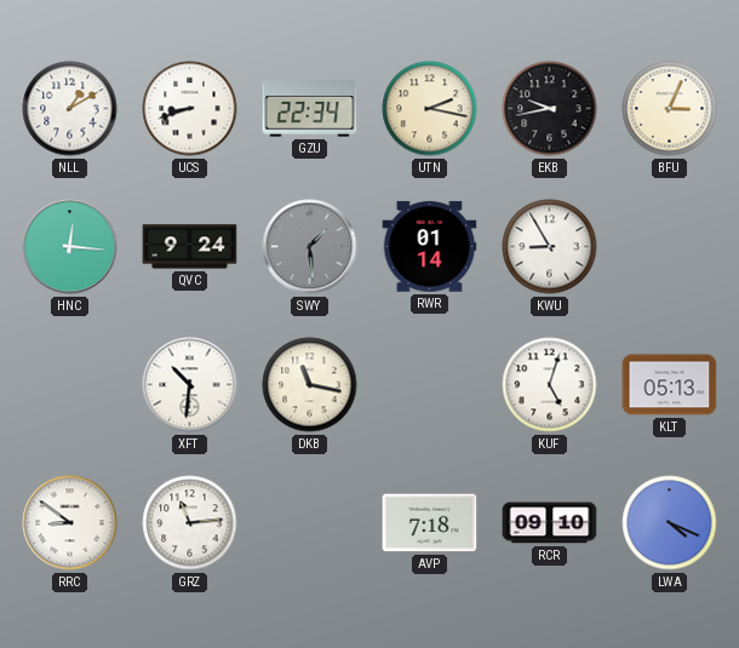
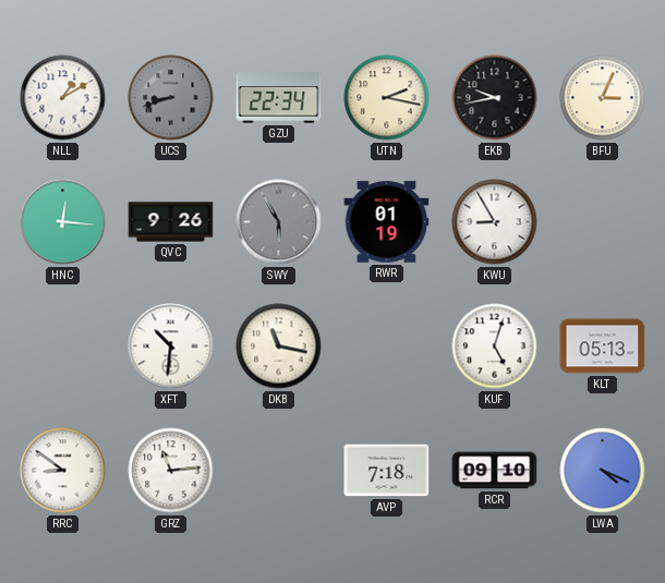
UCS dial: white -> grey
QVC: 9:24 -> 9:26
SWY: 1:29 -> 5:55
RWR: 01:14 -> 01:19
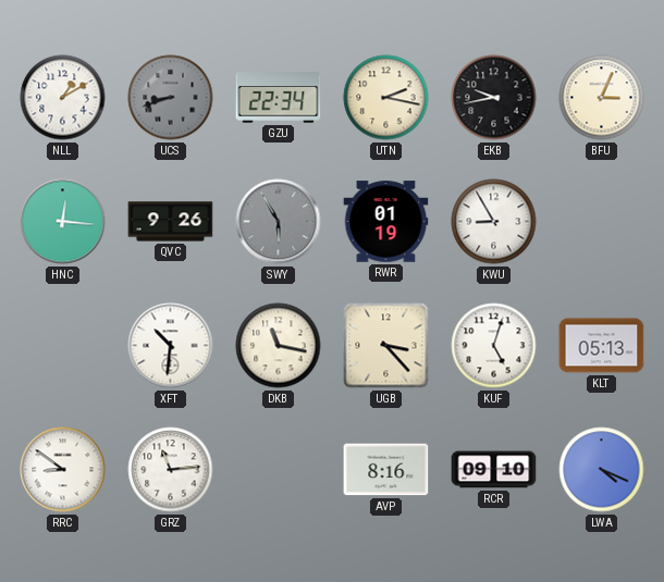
UGB: none -> 3:23
AVP: 7:18 -> 8:16
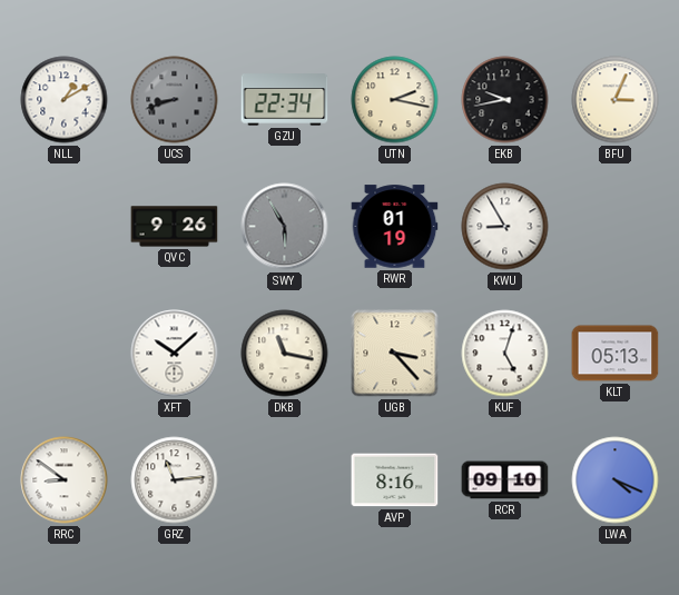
HNC: 12:16 -> none
XFT: 10:31 -> 10:08
